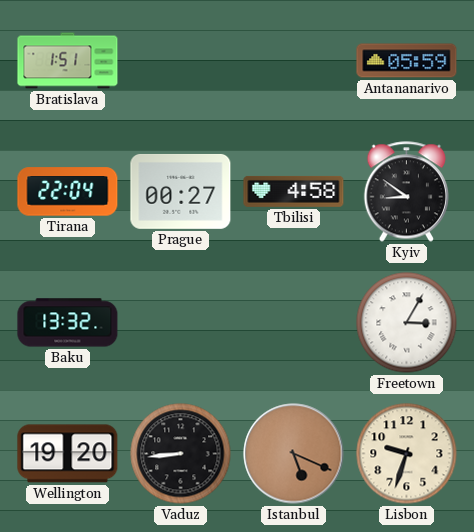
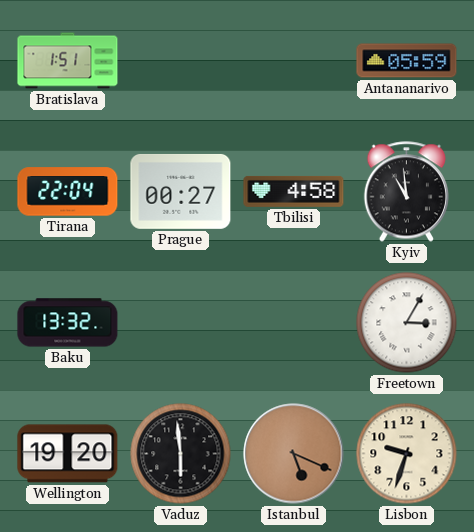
Kyiv: 8:51 -> 10:59
Vaduz: 8:44 -> 5:59
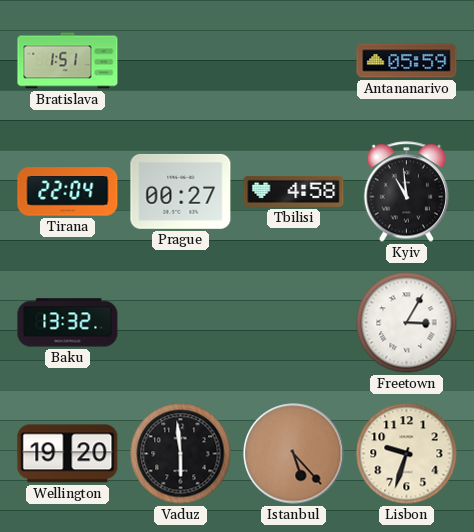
Istanbul: 5:19 -> 5:23
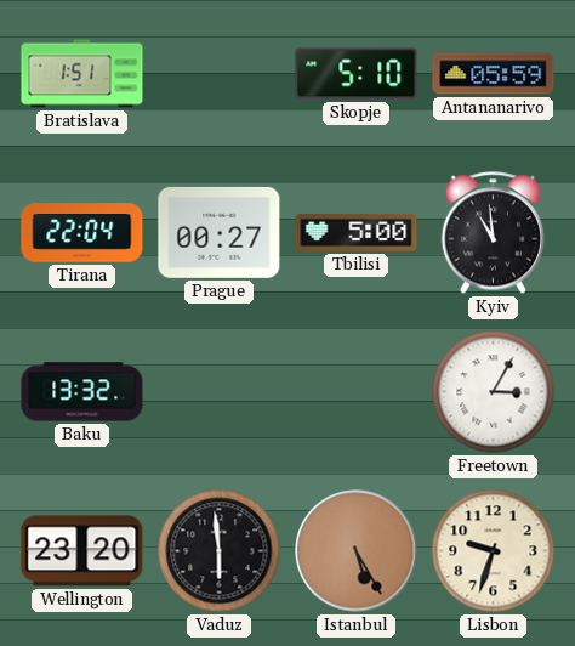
Skopje: none -> 5:10
Tbilisi: 4:58 -> 5:00
Wellington: 19:20 -> 23:20
Istanbul: 5:23 -> 5:25
